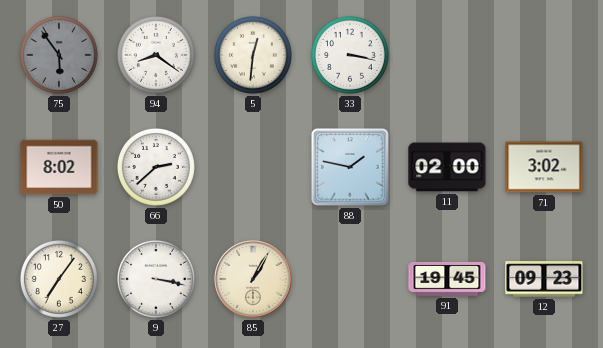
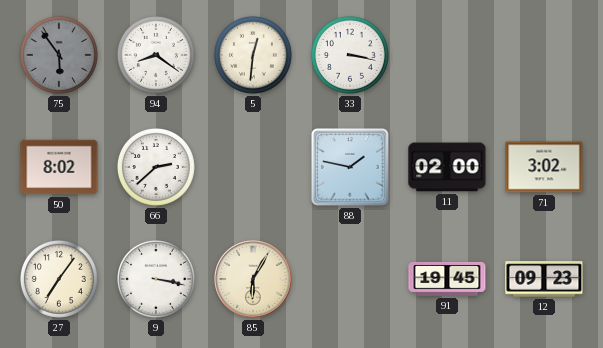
85: 1:05 -> 6:05
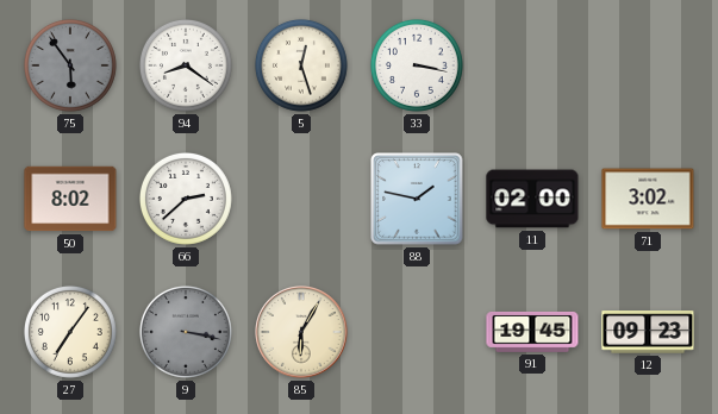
5: 12:31 -> 12:27
9 dial: white -> grey
